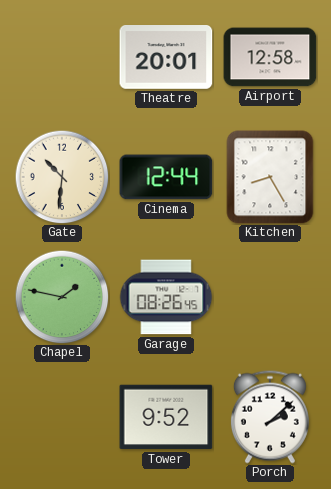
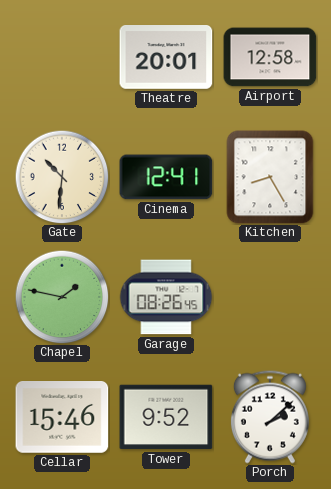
Cinema: 12:44 -> 12:41
Cellar: none -> 15:46
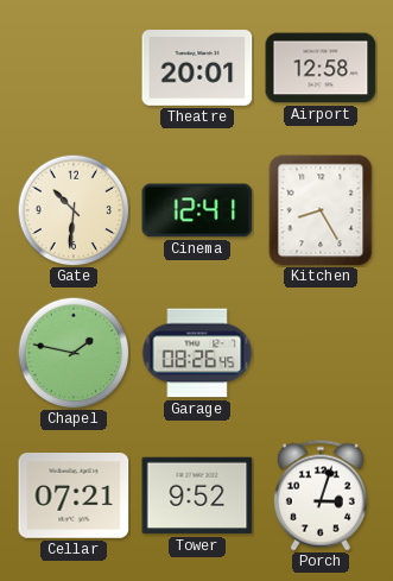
Cellar: 15:46 -> 07:21
Porch: 2:08 -> 3:03
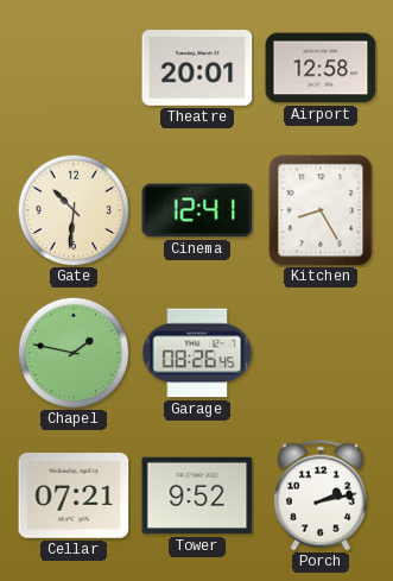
Porch: 3:03 -> 2:13
